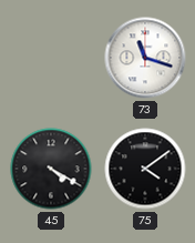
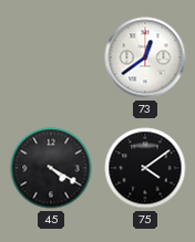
73: 11:18 -> 12:39
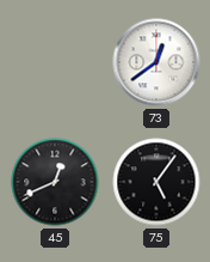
45: 4:20 -> 12:41
75: 4:09 -> 5:06
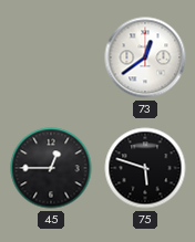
45: 12:41 -> 12:45
75: 5:06 -> 5:48
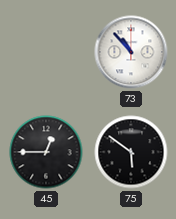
73: 12:39 -> 10:53
75: 5:48 -> 5:51
